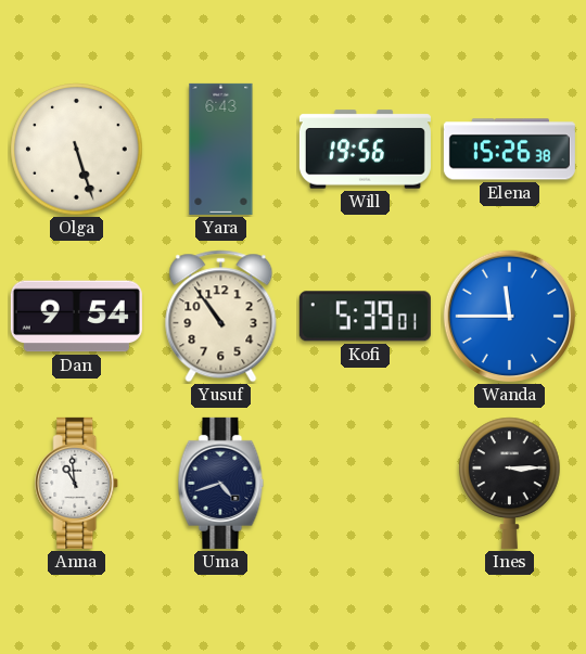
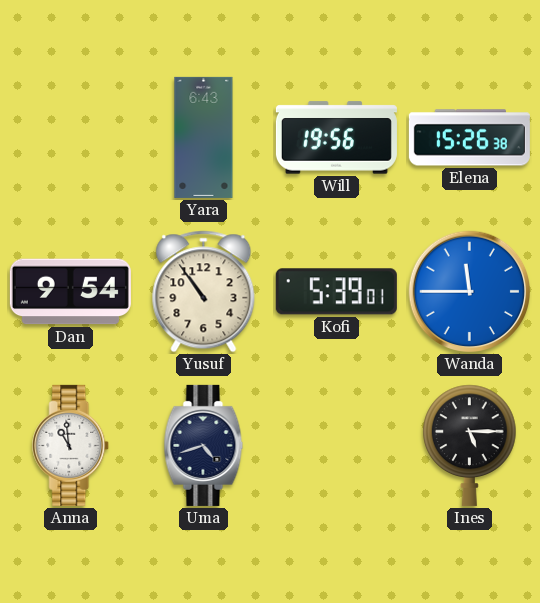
Olga: 5:27 -> none
Ines: 3:15 -> 5:15
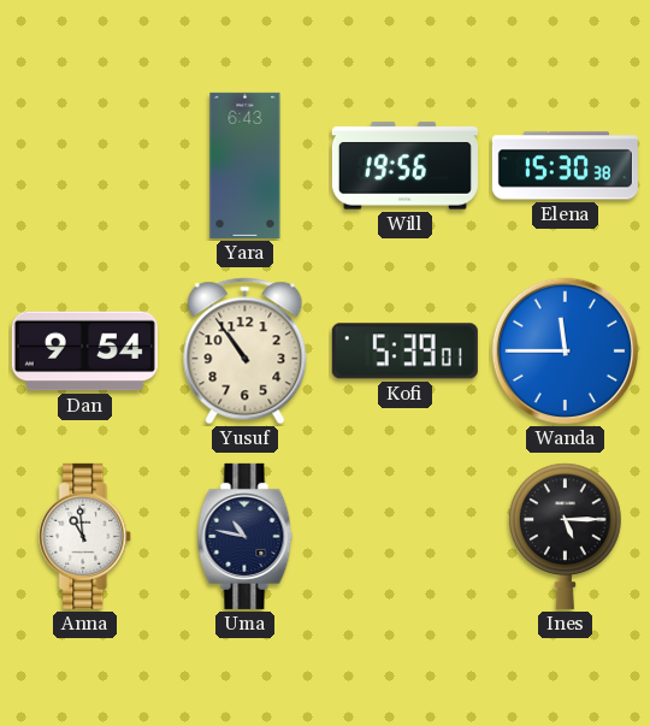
Elena: 15:26 -> 15:30
Uma: 4:42 -> 10:47
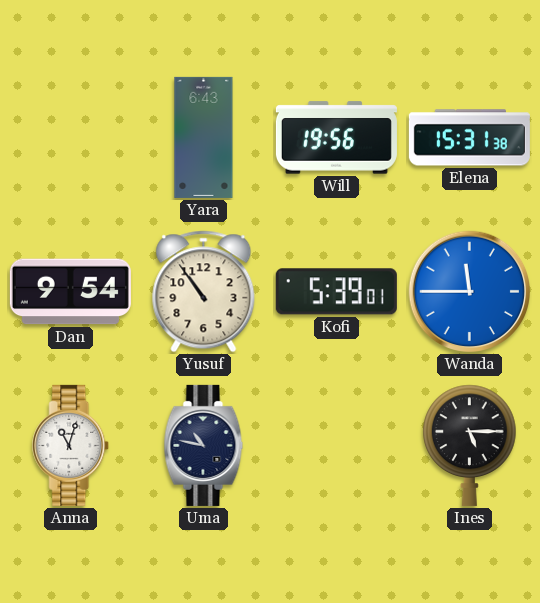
Elena: 15:30 -> 15:31
Anna: 10:59 -> 11:03
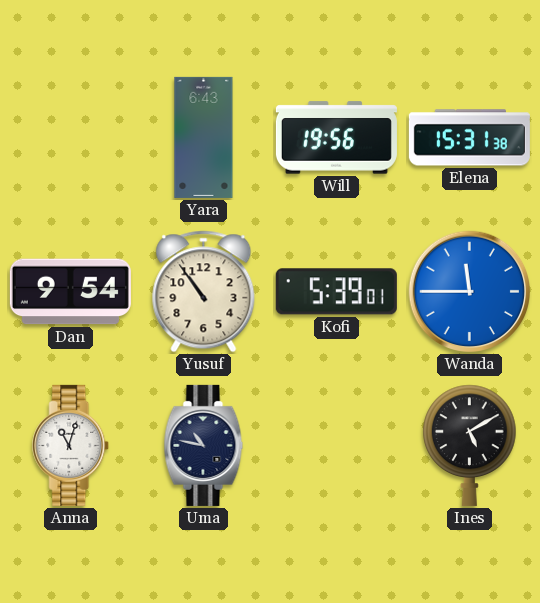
Ines: 5:15 -> 5:10
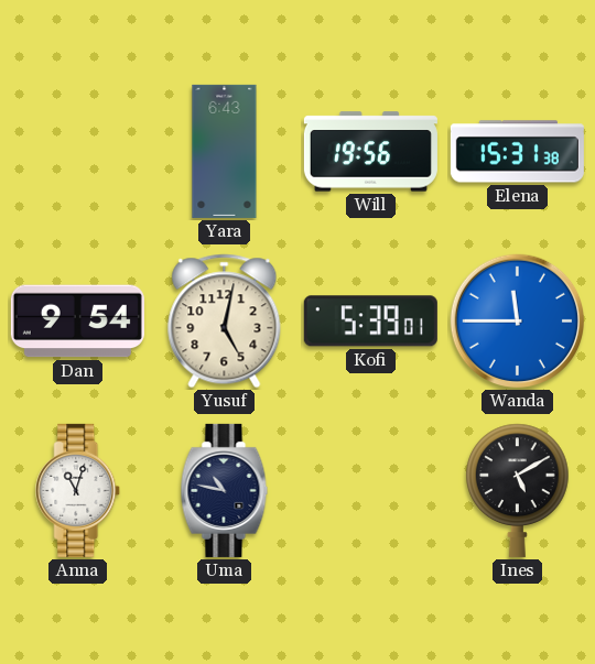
Yusuf: 10:54 -> 5:02
